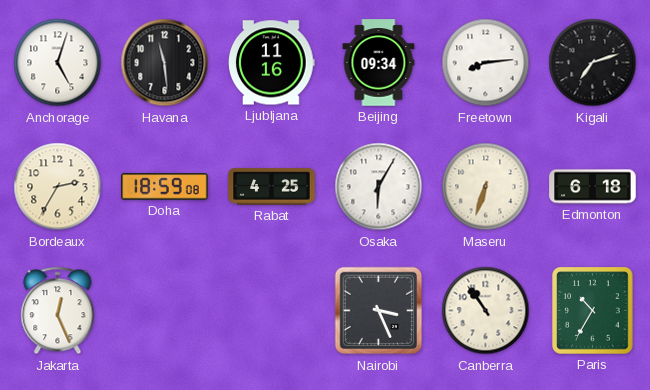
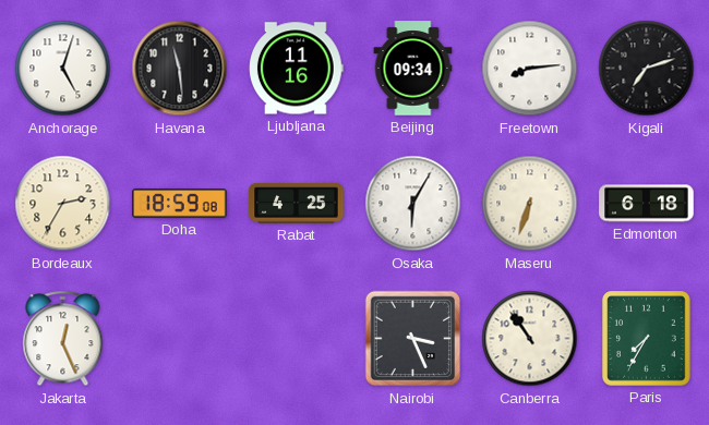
Paris: 10:35 -> 7:35
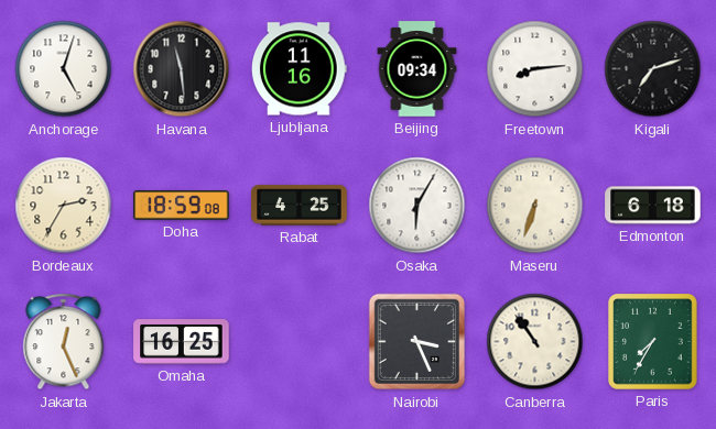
Omaha: none -> 16:25
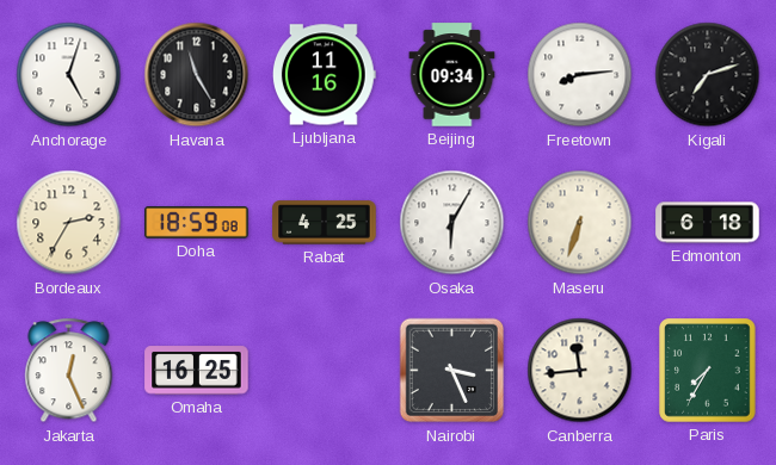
Havana: 11:29 -> 11:25
Canberra: 10:54 -> 11:44
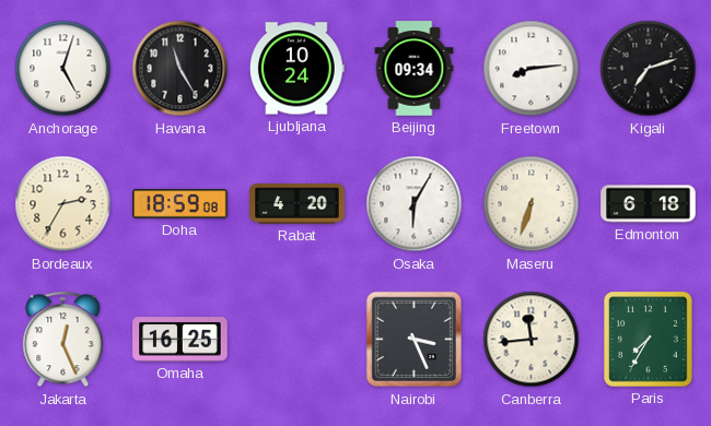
Ljubljana: 11:16 -> 10:24
Rabat: 4:25 -> 4:20
